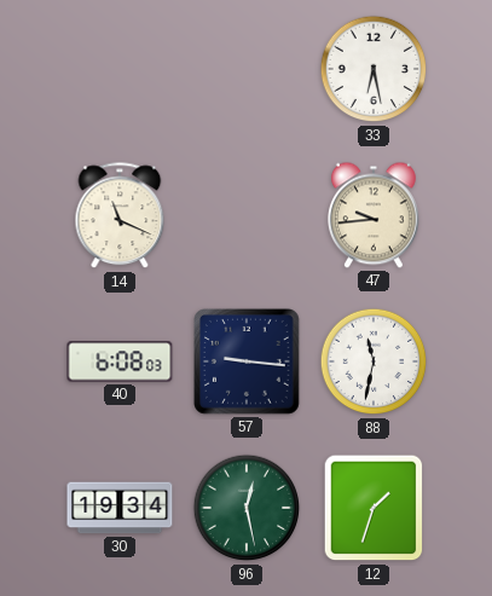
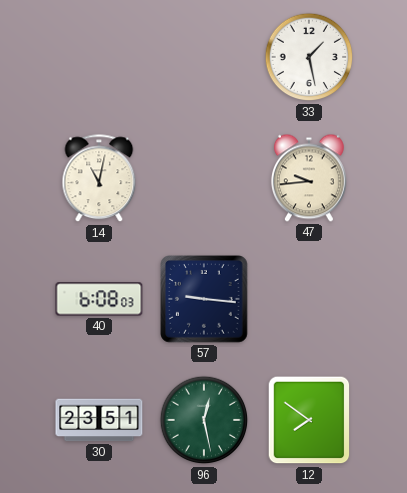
33: 6:28 -> 1:28
14: 11:19 -> 11:02
88: 11:32 -> none
30: 19:34 -> 23:51
12: 1:33 -> 7:51
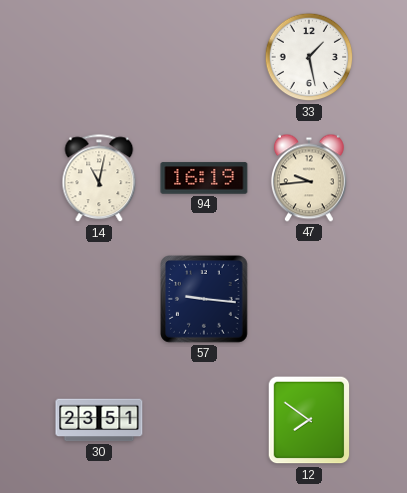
94: none -> 16:19
40: 6:08 -> none
96: 12:28 -> none
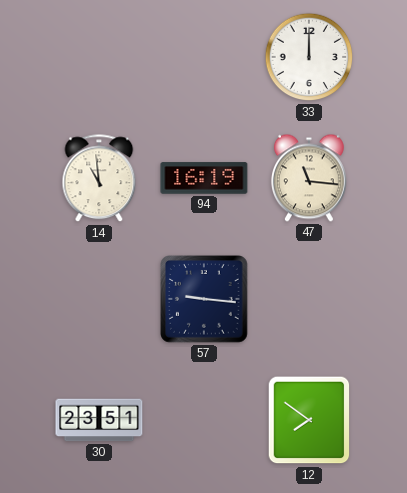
33: 1:28 -> 12:00
14: 11:02 -> 10:59
47: 9:44 -> 11:16
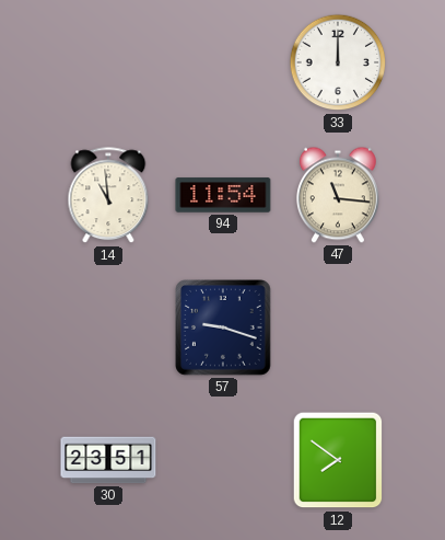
94: 16:19 -> 11:54
57: 9:16 -> 9:18
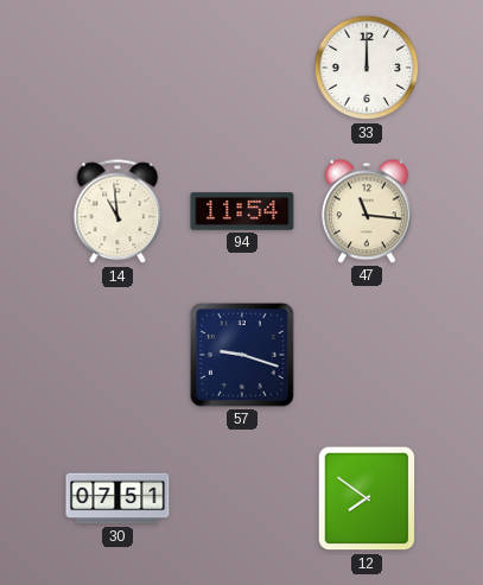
30: 23:51 -> 07:51
